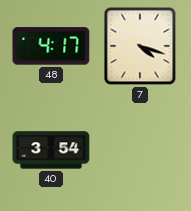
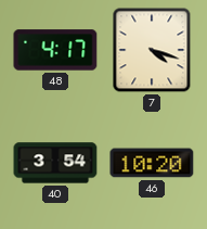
46: none -> 10:20
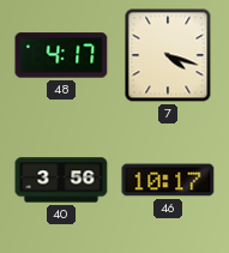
40: 3:54 -> 3:56
46: 10:20 -> 10:17
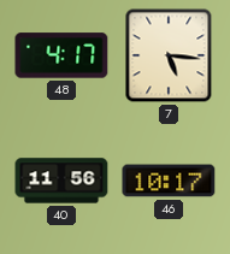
7: 4:18 -> 5:16
40: 3:56 -> 11:56
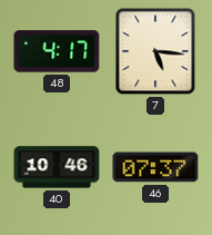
40: 11:56 -> 10:46
46: 10:17 -> 07:37
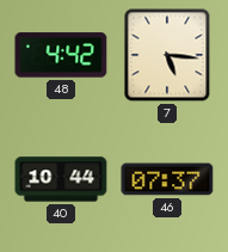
48: 4:17 -> 4:42
40: 10:46 -> 10:44
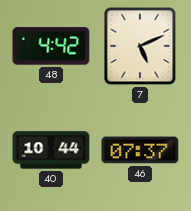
7: 5:16 -> 5:11
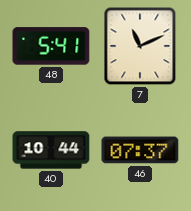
48: 4:42 -> 5:41
7: 5:11 -> 11:11
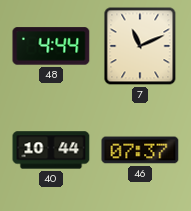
48: 5:41 -> 4:44
